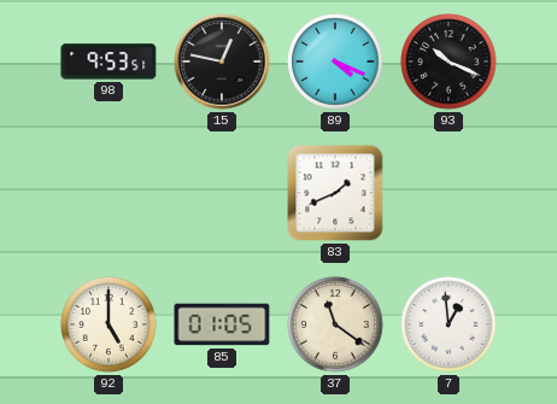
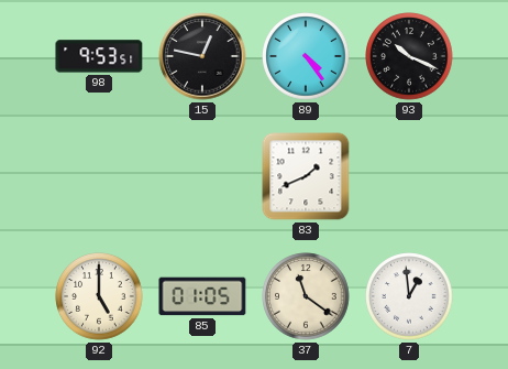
89: 4:19 -> 4:24
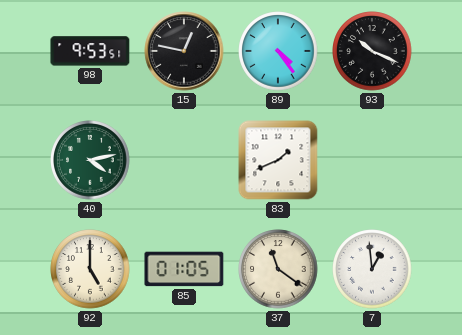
40: none -> 4:13
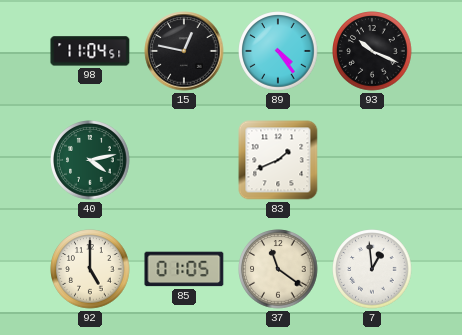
98: 9:53 -> 11:04
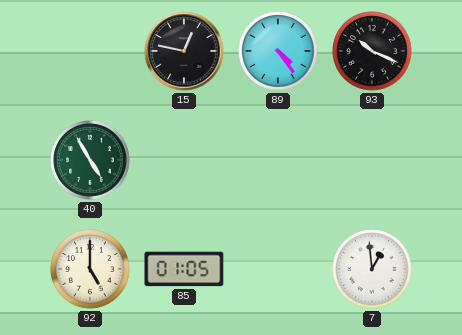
98: 11:04 -> none
40: 4:13 -> 4:55
83: 1:41 -> none
37: 11:21 -> none
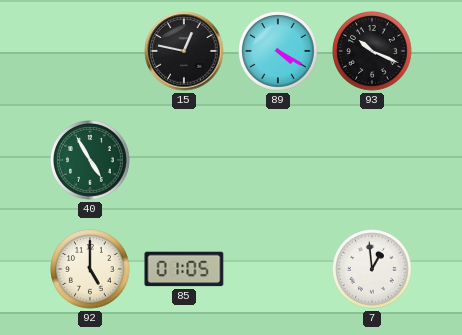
89: 4:24 -> 4:20
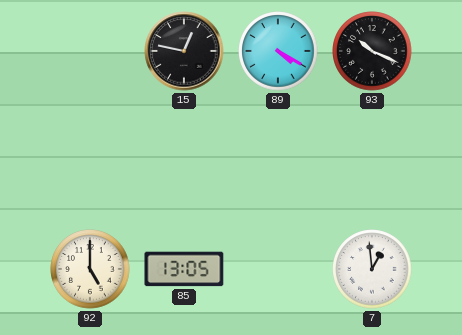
40: 4:55 -> none
85: 01:05 -> 13:05
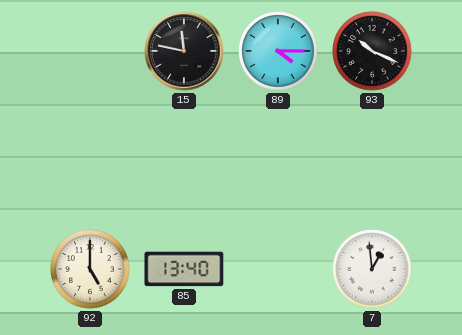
15: 12:47 -> 11:47
89: 4:20 -> 4:15
85: 13:05 -> 13:40
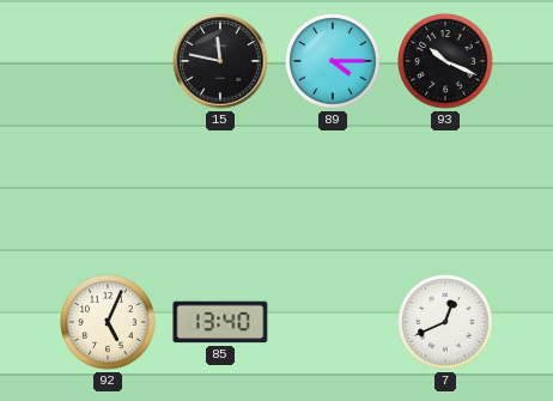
92: 5:00 -> 5:04
7: 12:59 -> 12:41
